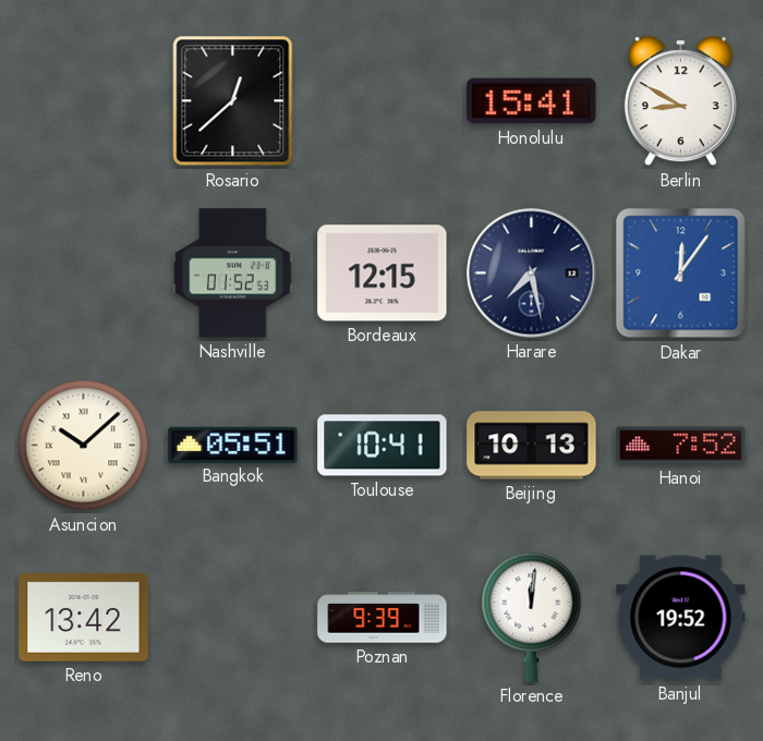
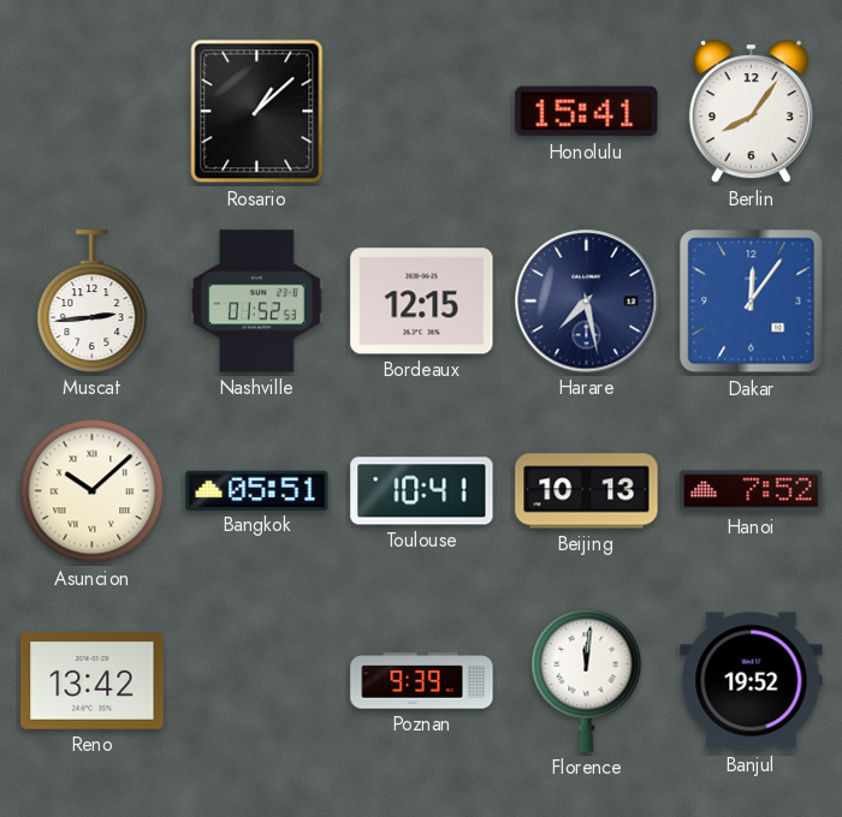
Rosario: 12:38 -> 1:08
Berlin: 8:50 -> 8:06
Muscat: none -> 2:44
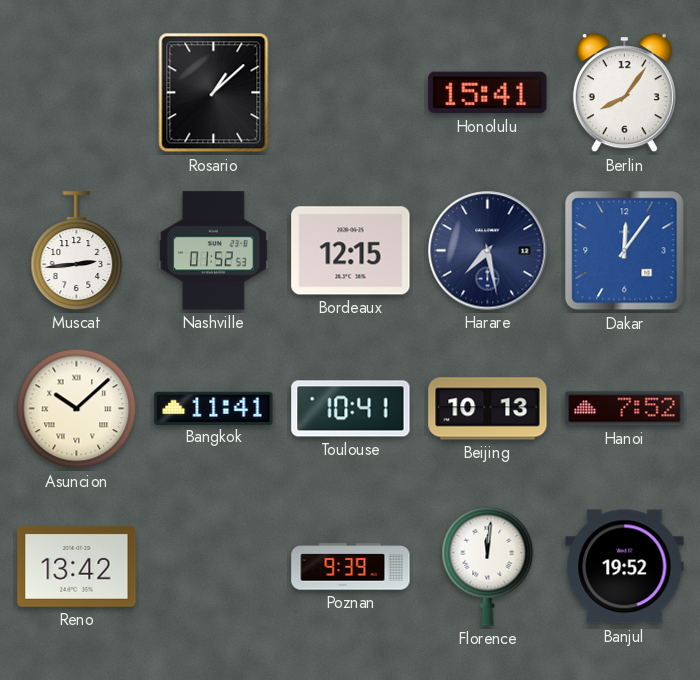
Bangkok: 05:51 -> 11:41
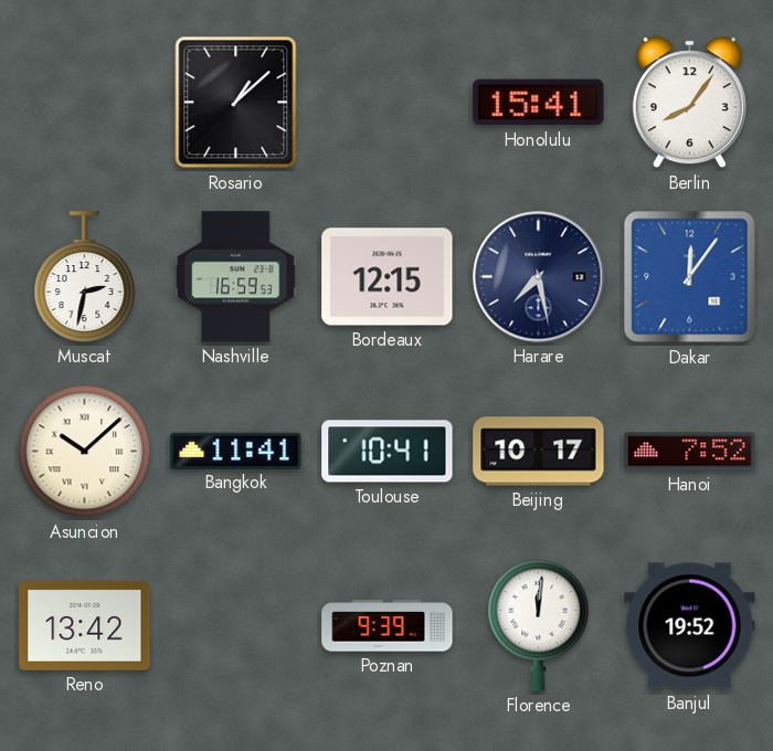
Muscat: 2:44 -> 2:32
Nashville: 01:52 -> 16:59
Beijing: 10:13 -> 10:17
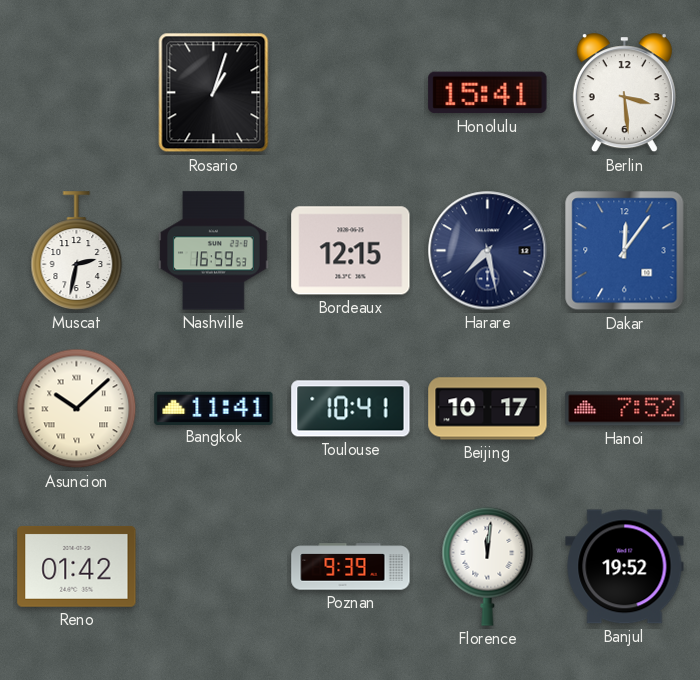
Rosario: 1:08 -> 1:03
Berlin: 8:06 -> 3:29
Reno: 13:42 -> 01:42
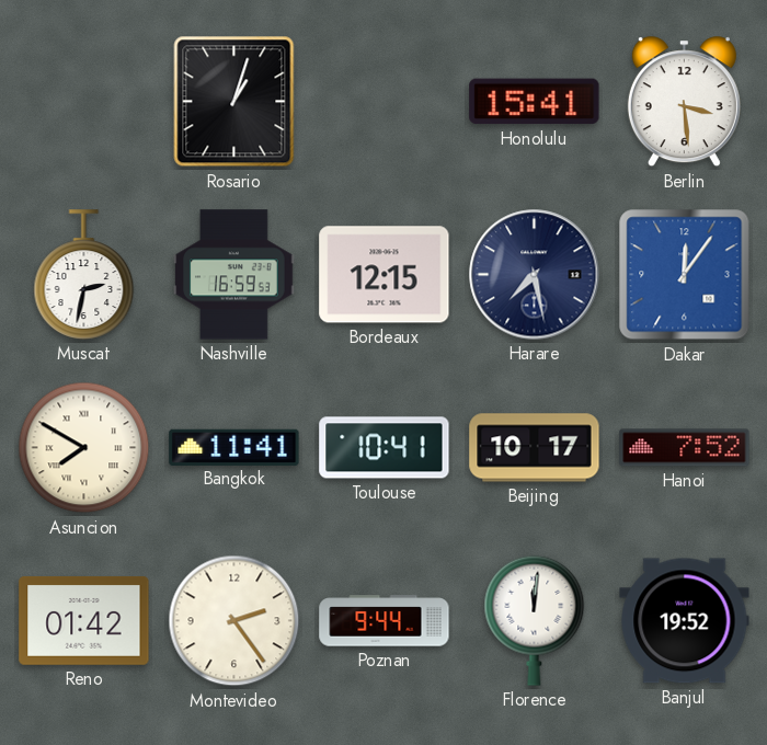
Asuncion: 10:08 -> 7:50
Montevideo: none -> 2:24
Poznan: 9:39 -> 9:44
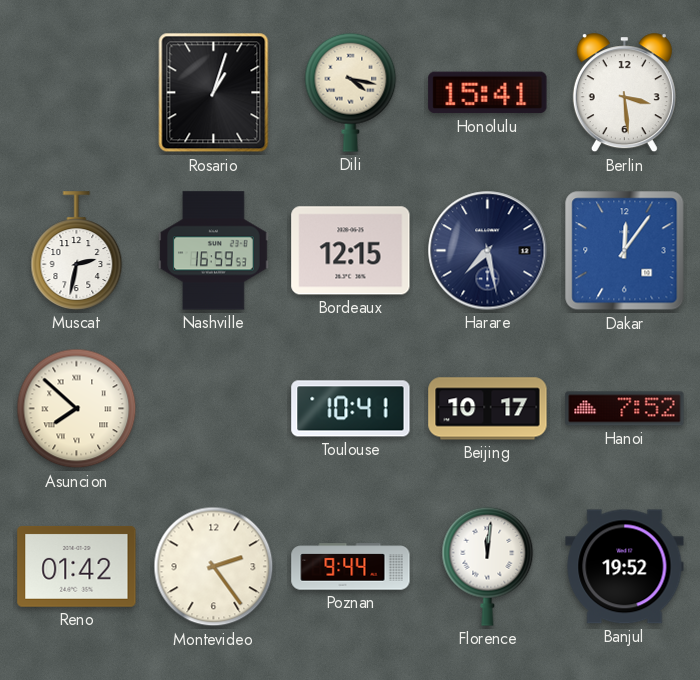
Dili: none -> 4:17
Asuncion: 7:50 -> 7:52
Bangkok: 11:41 -> none
